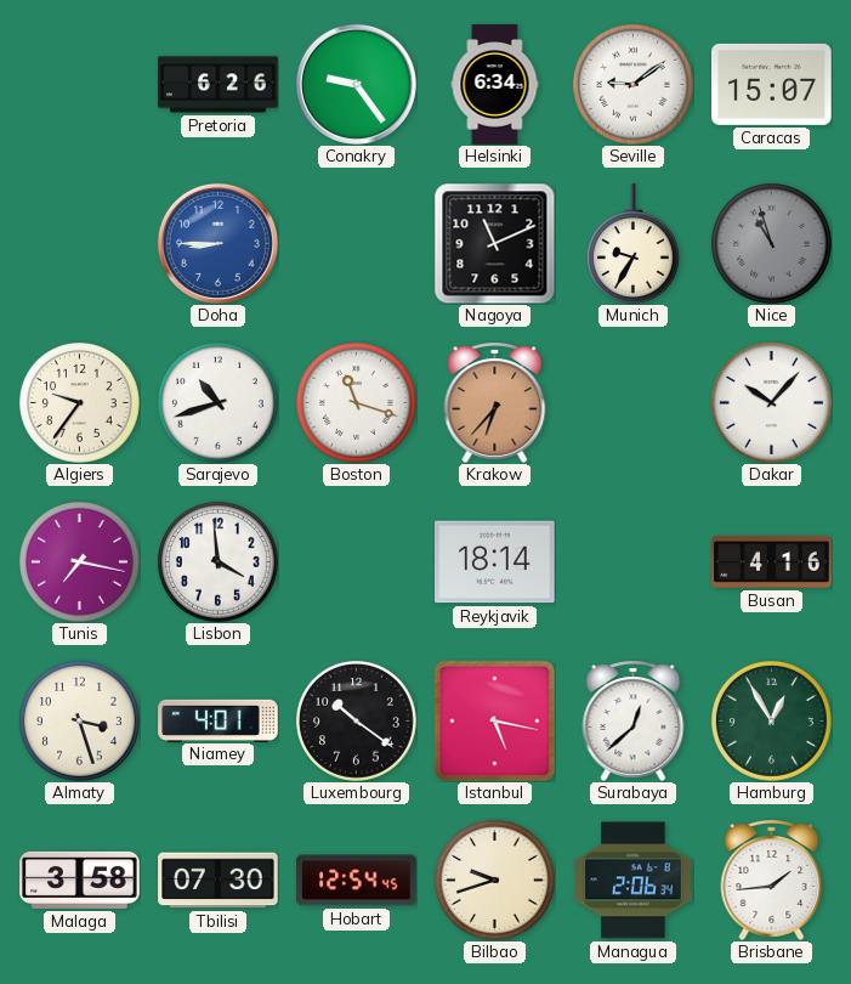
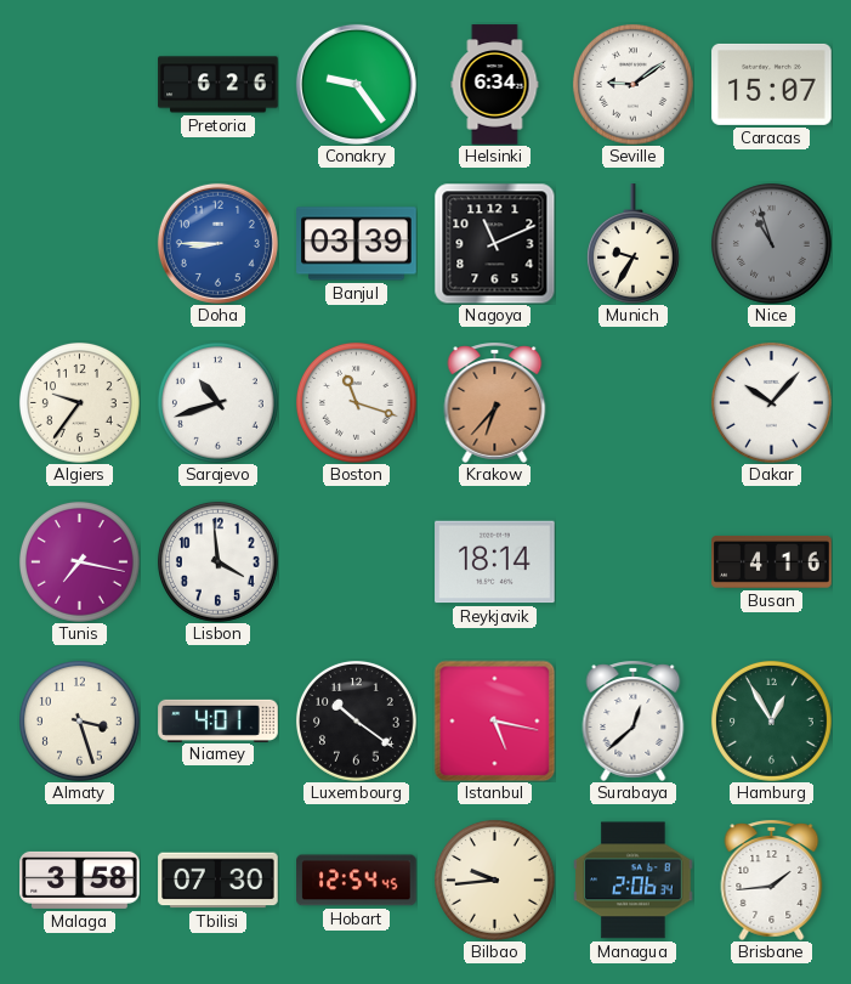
Banjul: none -> 03:39
Bilbao: 9:42 -> 9:44
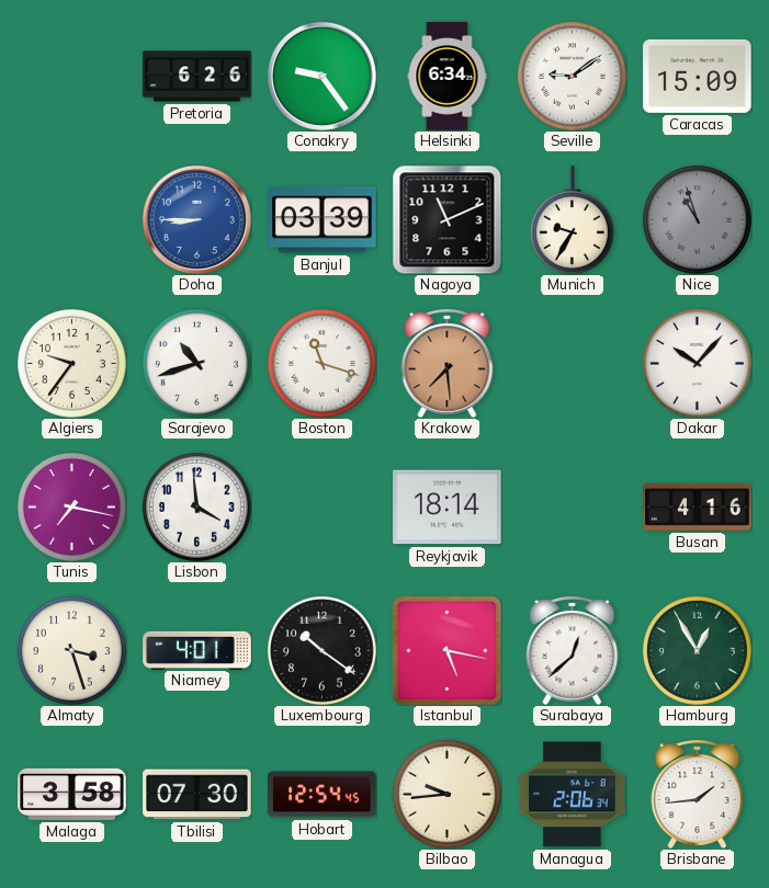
Caracas: 15:07 -> 15:09
Krakow: 6:37 -> 7:29
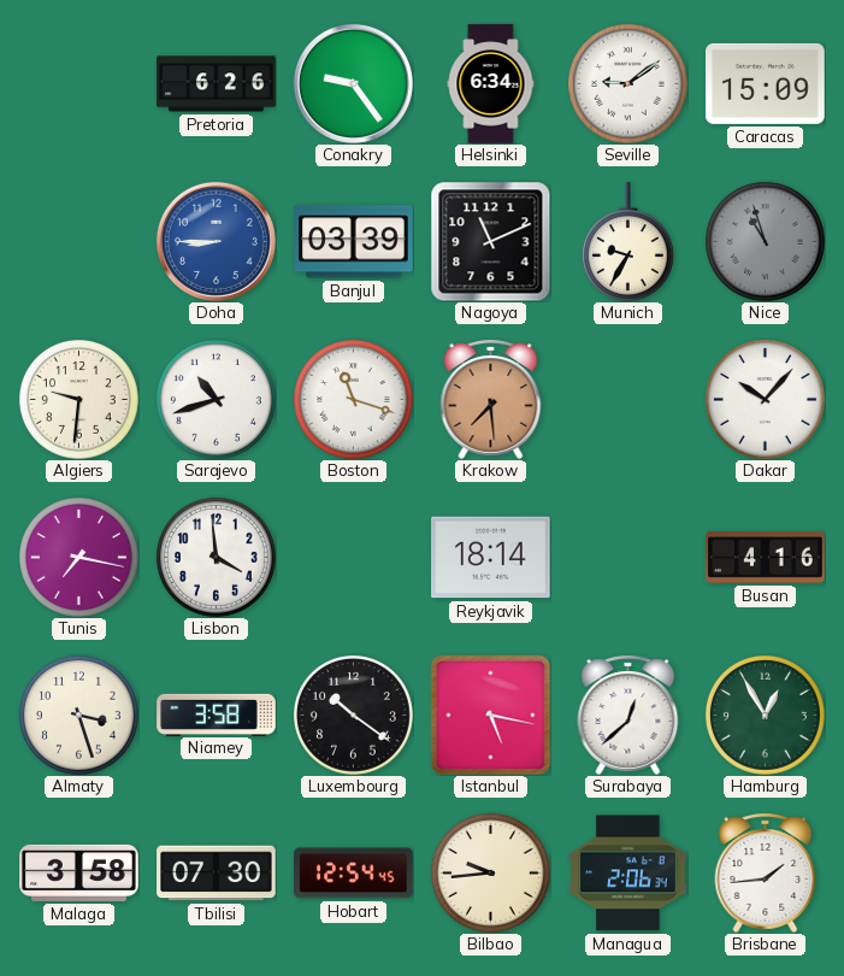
Algiers: 9:36 -> 9:31
Niamey: 4:01 -> 3:58
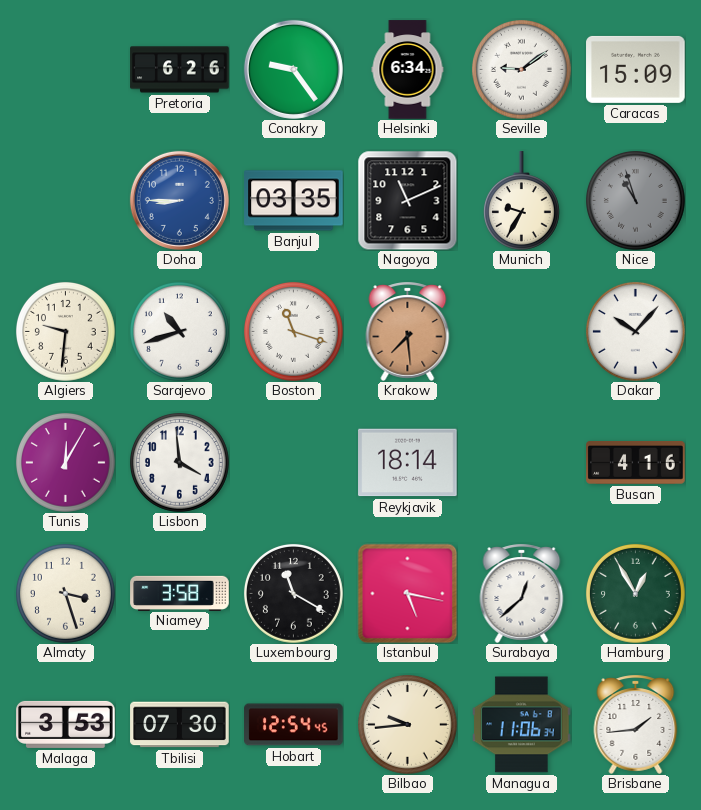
Banjul: 03:39 -> 03:35
Tunis: 7:17 -> 12:05
Luxembourg: 10:21 -> 11:20
Malaga: 3:58 -> 3:53
Managua: 2:06 -> 11:06
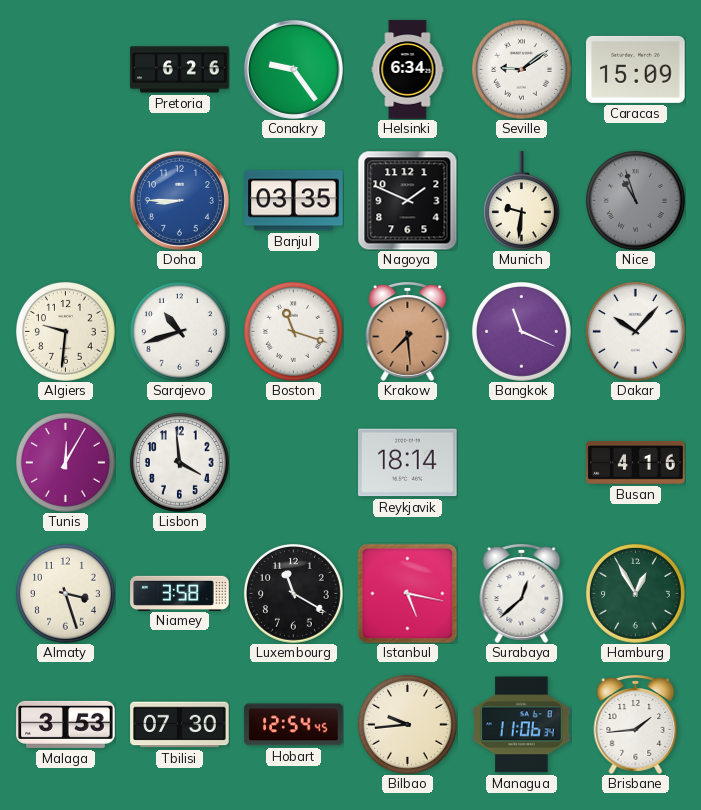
Nagoya: 11:11 -> 1:49
Munich: 9:35 -> 9:31
Bangkok: none -> 11:19
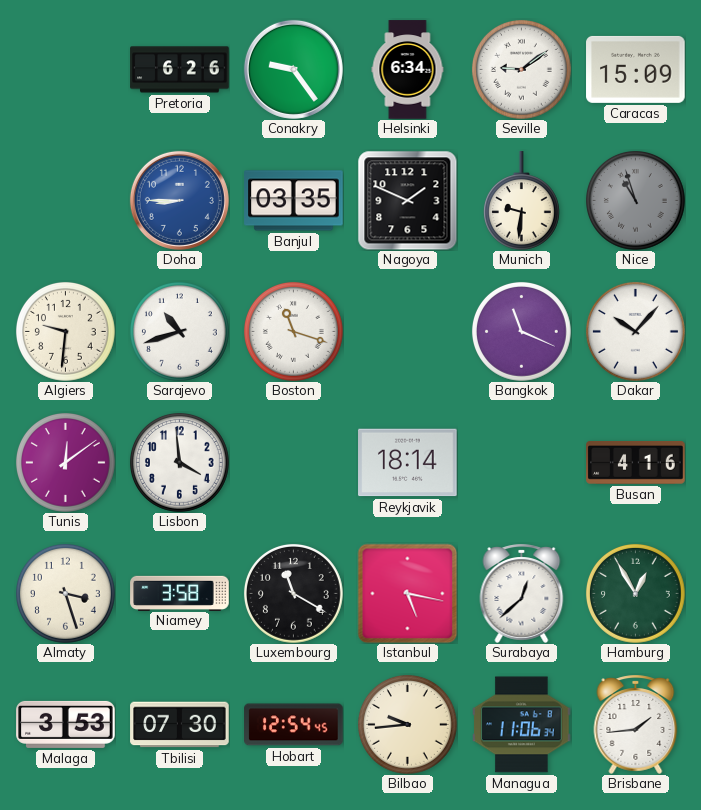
Krakow: 7:29 -> none
Tunis: 12:05 -> 12:09
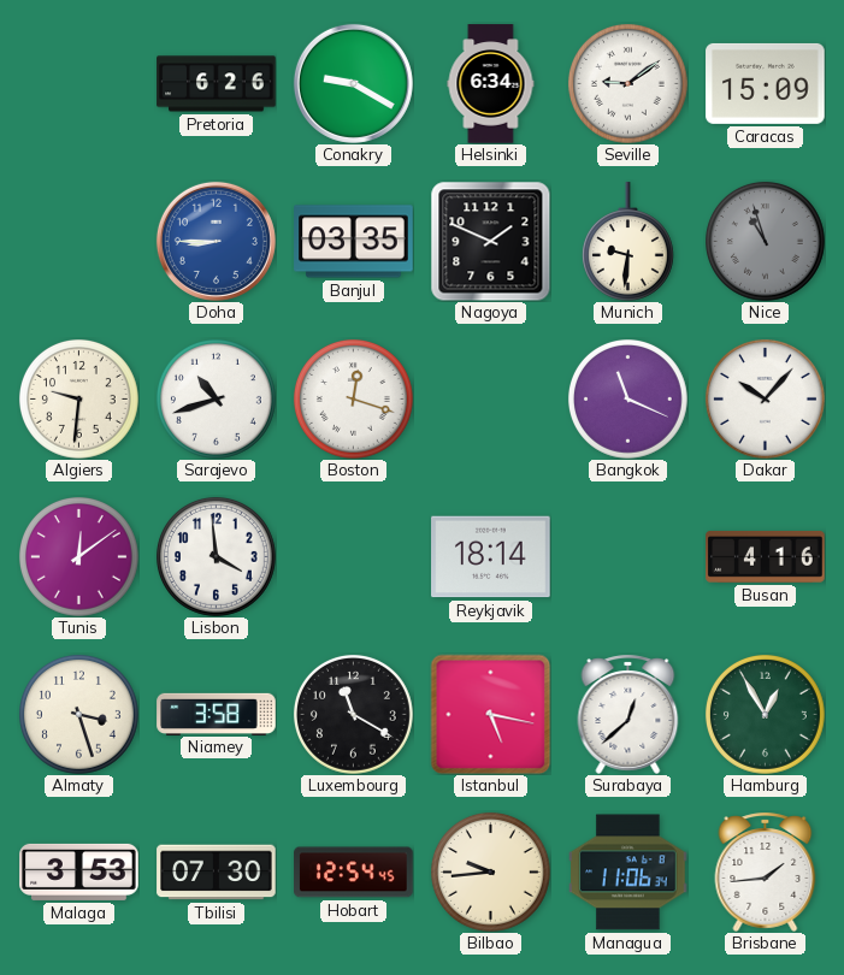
Conakry: 9:24 -> 9:20
Boston: 11:18 -> 12:18
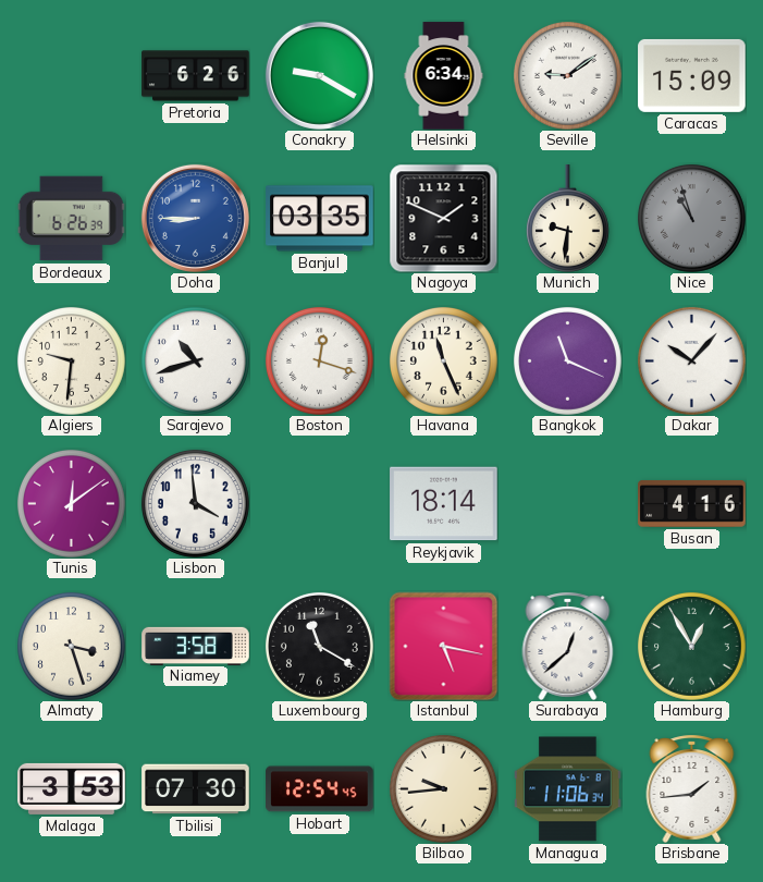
Bordeaux: none -> 6:26
Havana: none -> 11:26
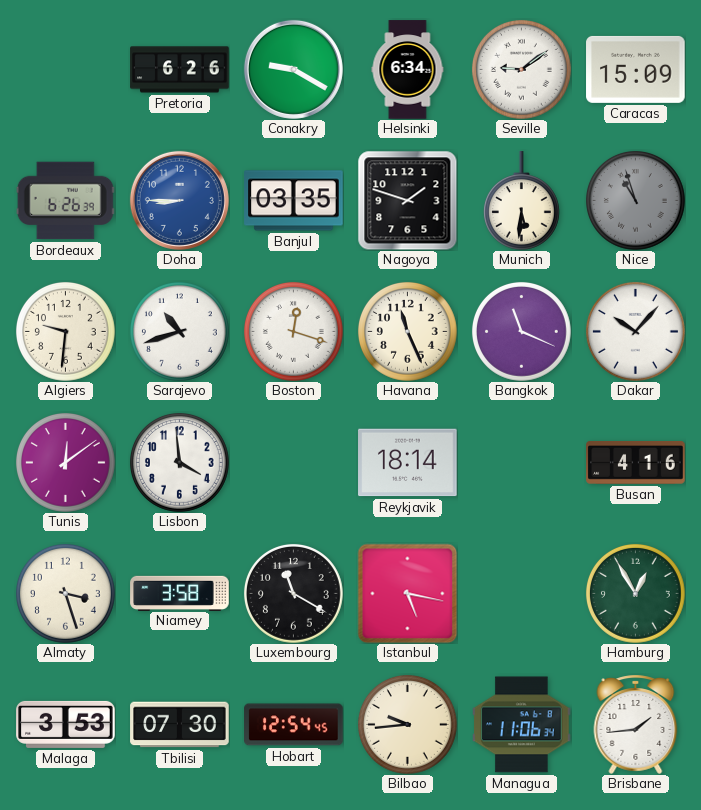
Nagoya: 1:49 -> 1:48
Munich: 9:31 -> 5:31
Surabaya: 12:38 -> none
